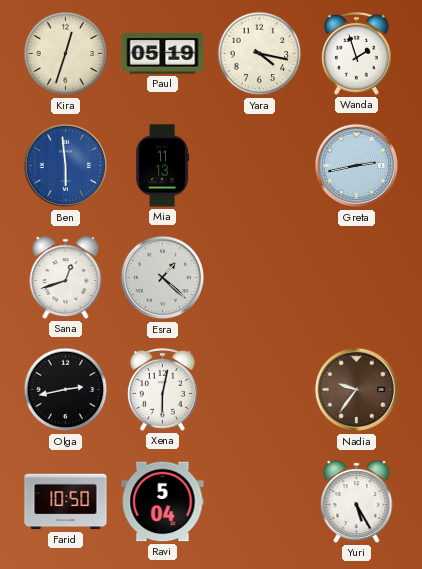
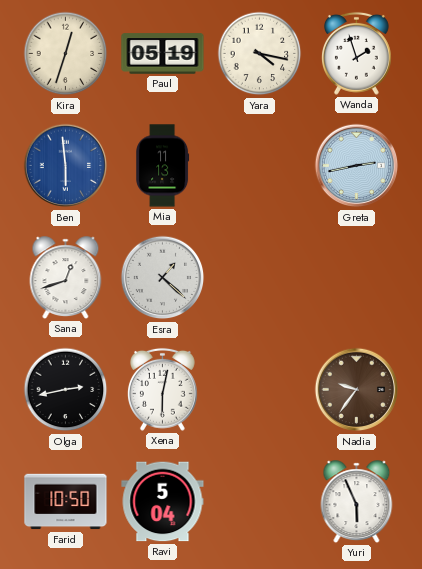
Yuri: 5:25 -> 5:56
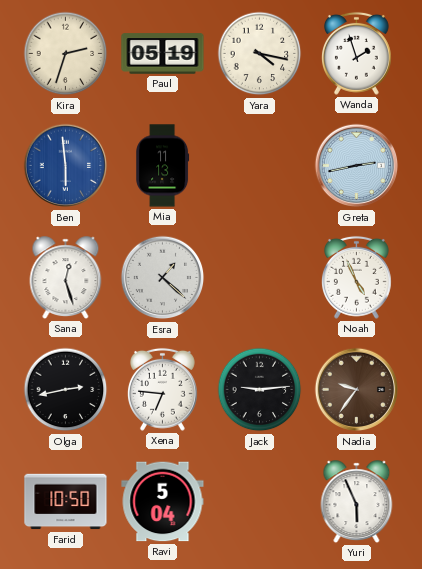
Kira: 12:33 -> 2:33
Sana: 12:42 -> 12:27
Noah: none -> 4:56
Xena: 6:02 -> 6:46
Jack: none -> 9:14
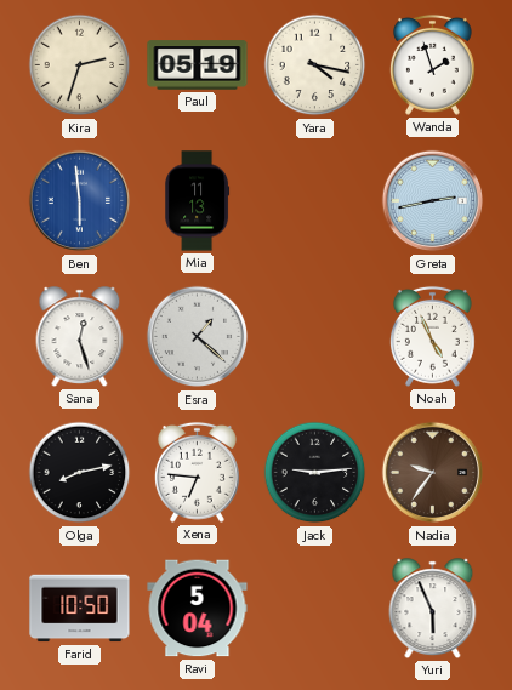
Olga: 2:43 -> 8:13
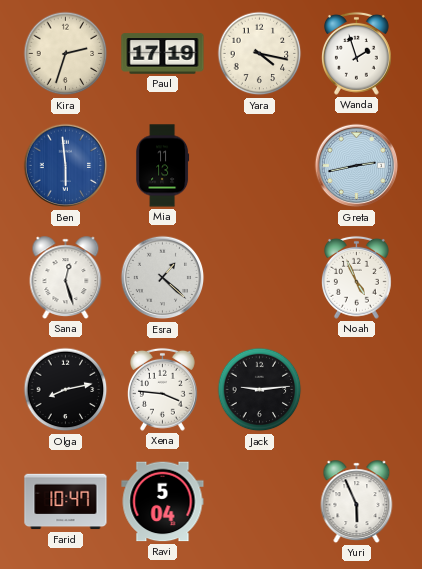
Paul: 05:19 -> 17:19
Xena: 6:46 -> 3:46
Nadia: 9:36 -> none
Farid: 10:50 -> 10:47
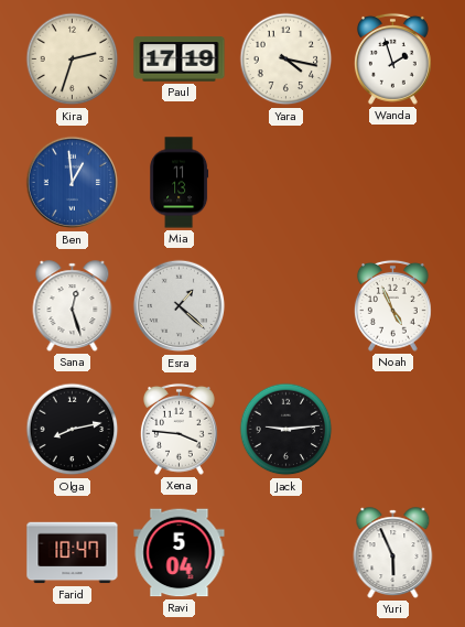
Ben: 5:59 -> 12:59
Greta: 2:43 -> none
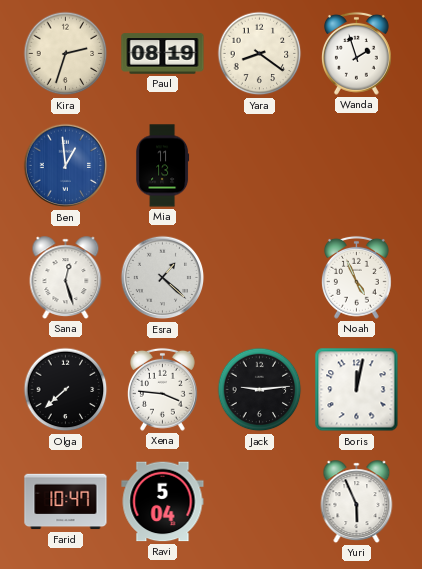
Paul: 17:19 -> 08:19
Yara: 4:17 -> 8:21
Olga: 8:13 -> 7:38
Boris: none -> 12:02
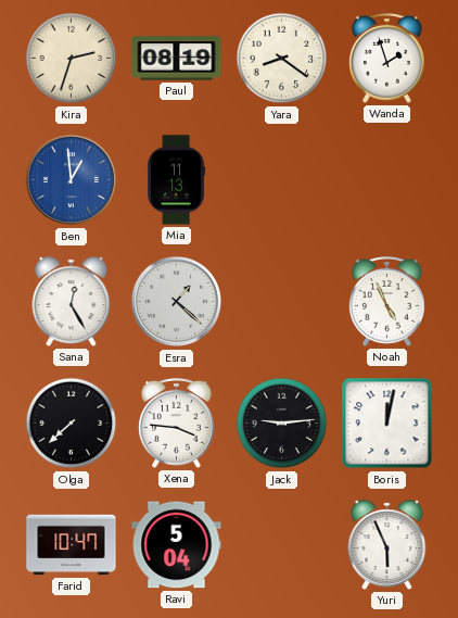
Sana: 12:27 -> 12:25
